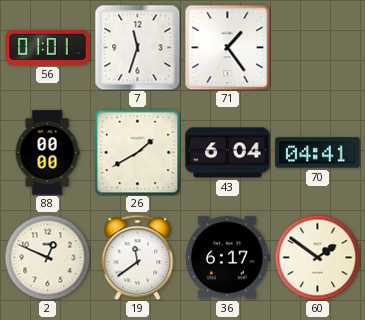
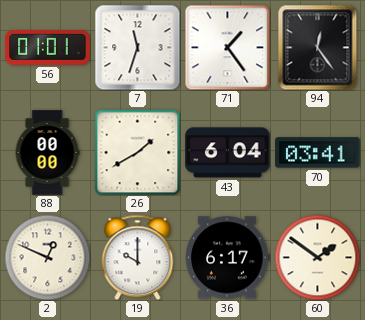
94: none -> 12:24
70: 04:41 -> 03:41
19: 11:39 -> 10:00
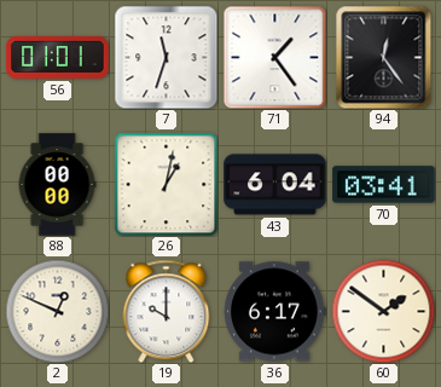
26: 1:40 -> 1:02
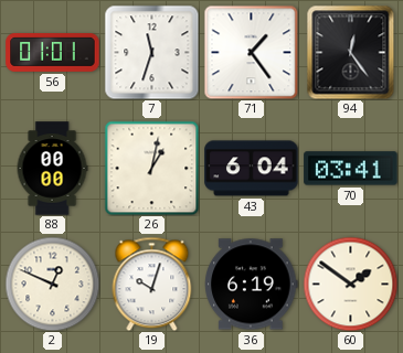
19: 10:00 -> 10:03
36: 6:17 -> 6:19
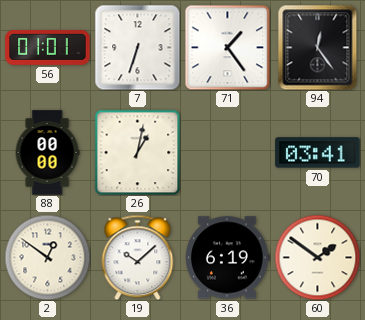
7: 11:33 -> 6:33
43: 6:04 -> none
2: 12:49 -> 12:51
19: 10:03 -> 10:08
